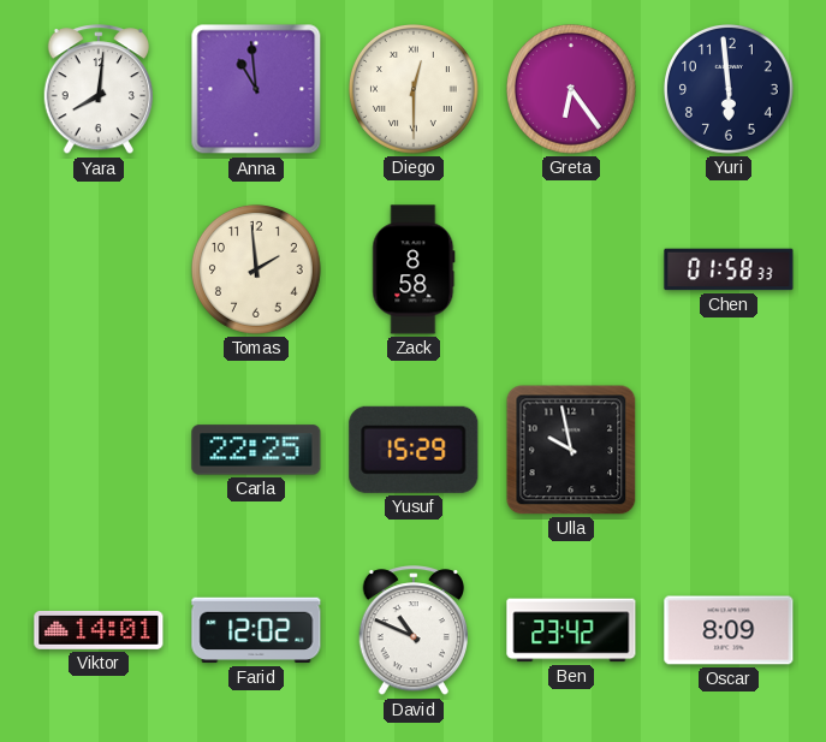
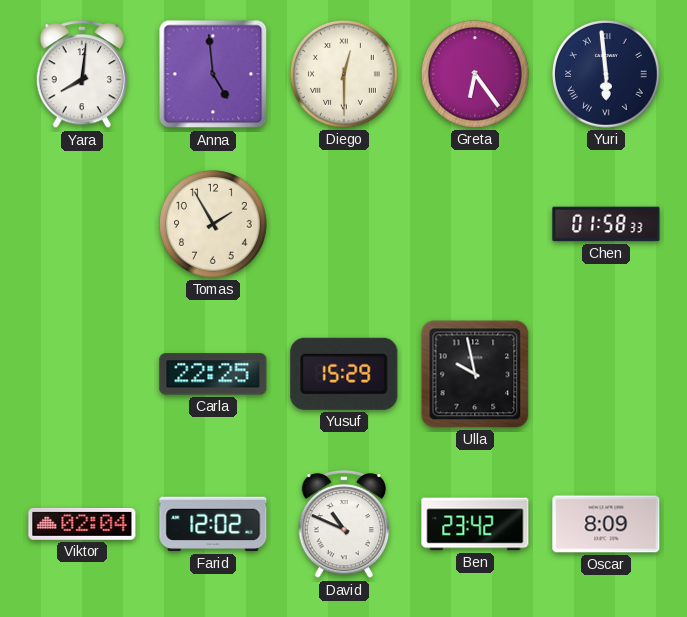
Anna: 10:59 -> 4:59
Yuri numerals: Arabic -> Roman
Tomas: 1:59 -> 1:55
Zack: 8:58 -> none
Viktor: 14:01 -> 02:04
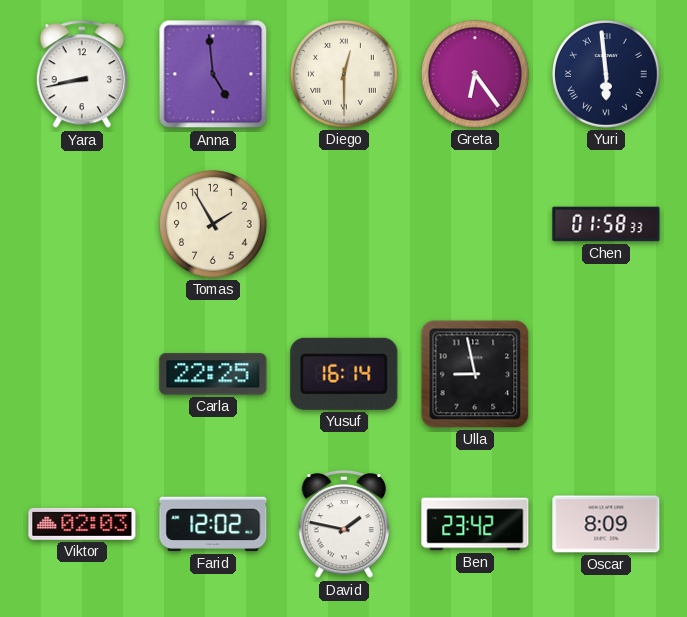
Yara: 8:01 -> 8:43
Yusuf: 15:29 -> 16:14
Ulla: 9:58 -> 8:58
Viktor: 02:04 -> 02:03
David: 10:49 -> 1:47
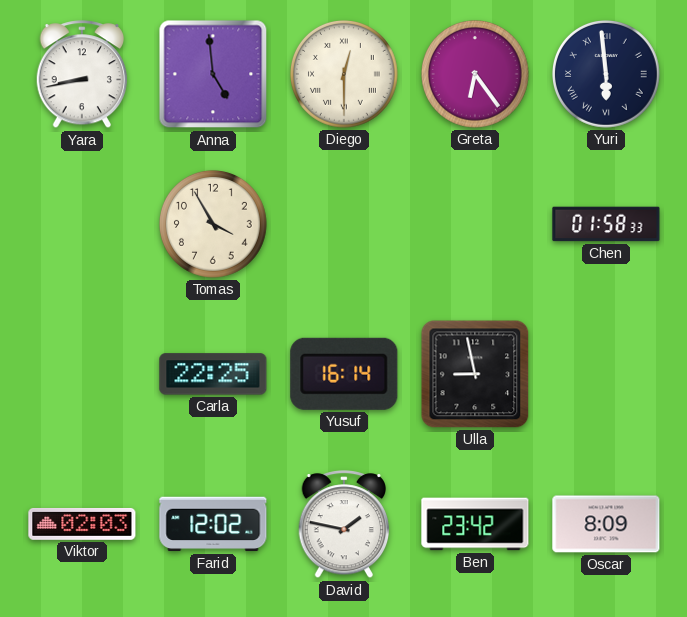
Tomas: 1:55 -> 3:55
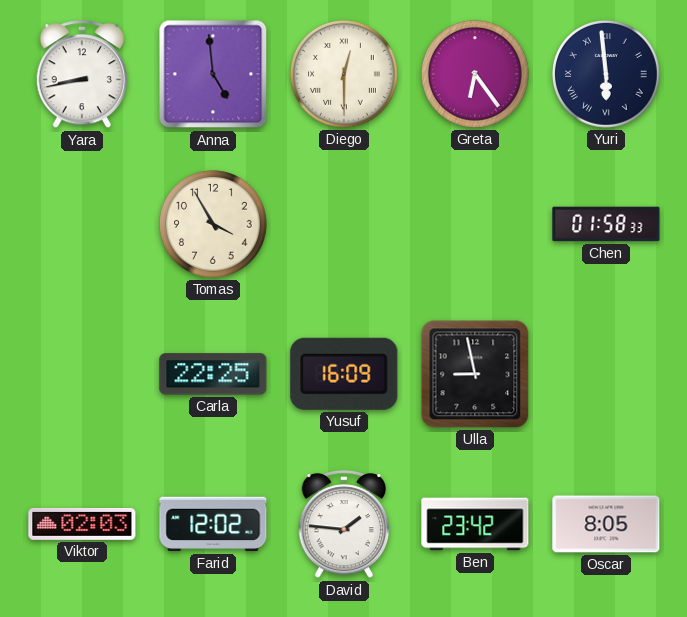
Yusuf: 16:14 -> 16:09
David: 1:47 -> 1:46
Oscar: 8:09 -> 8:05
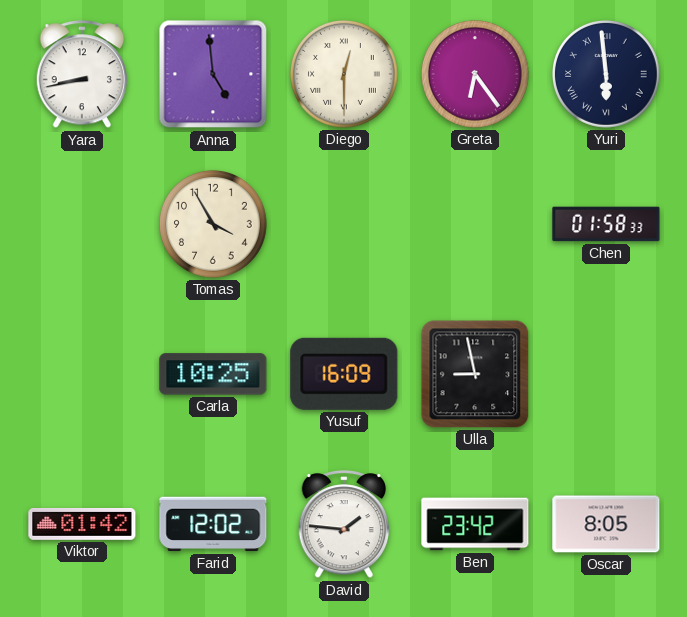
Carla: 22:25 -> 10:25
Viktor: 02:03 -> 01:42
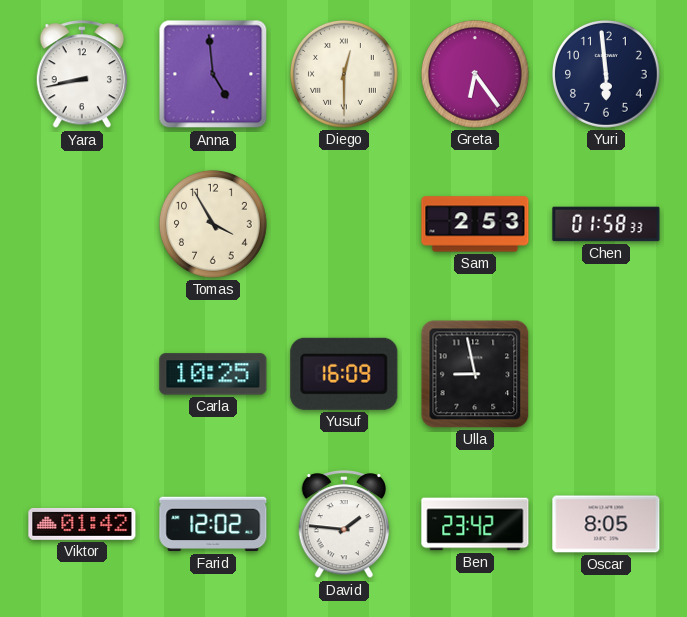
Yuri numerals: Roman -> Arabic
Sam: none -> 2:53
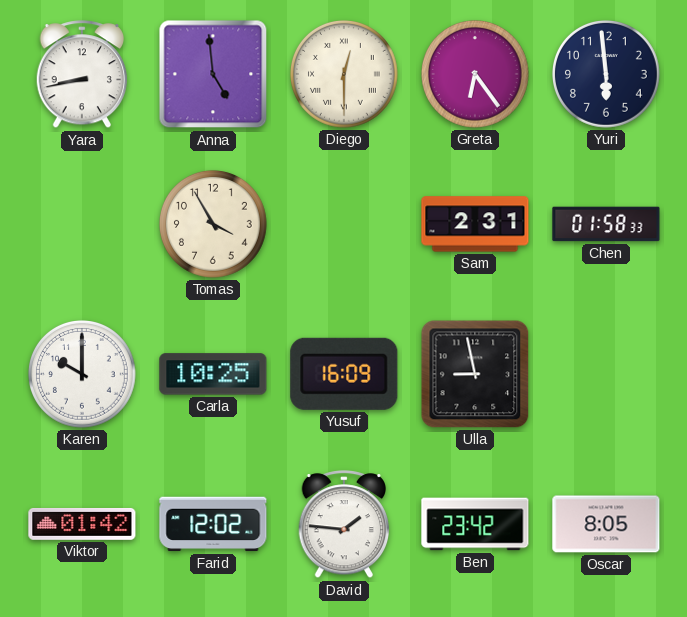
Sam: 2:53 -> 2:31
Karen: none -> 10:00
